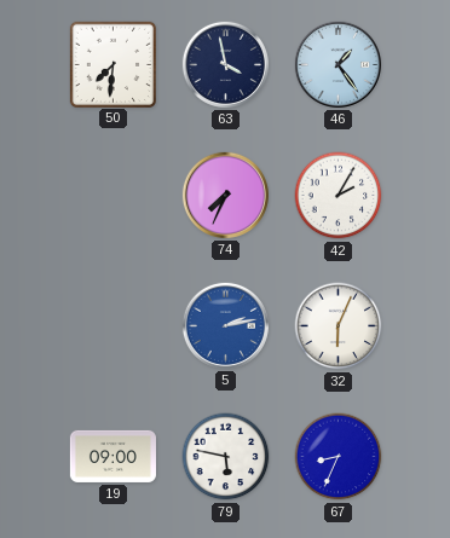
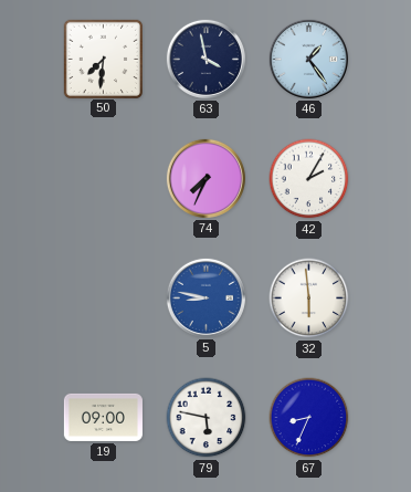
5: 2:13 -> 8:47
32: 6:04 -> 5:59
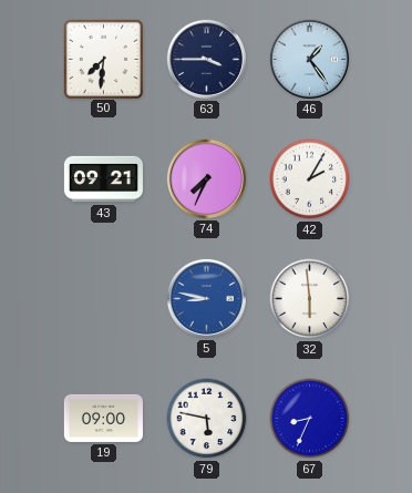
63: 3:58 -> 3:45
43: none -> 09:21
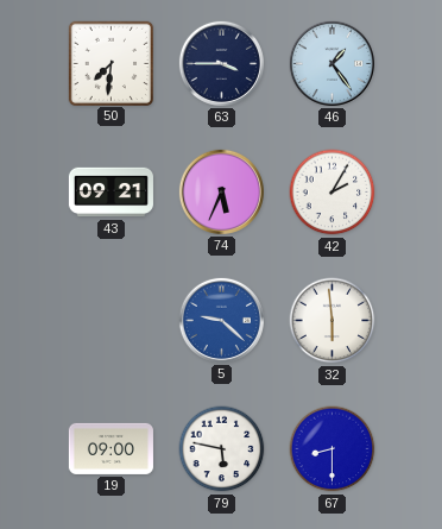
74: 7:34 -> 5:34
5: 8:47 -> 9:22
67: 8:34 -> 8:30
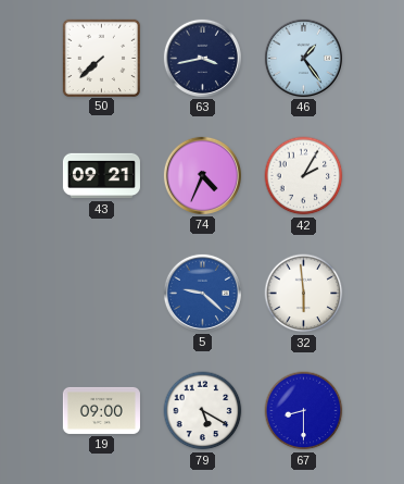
50: 7:31 -> 7:38
63: 3:45 -> 3:43
74: 5:34 -> 4:34
79: 5:47 -> 5:20
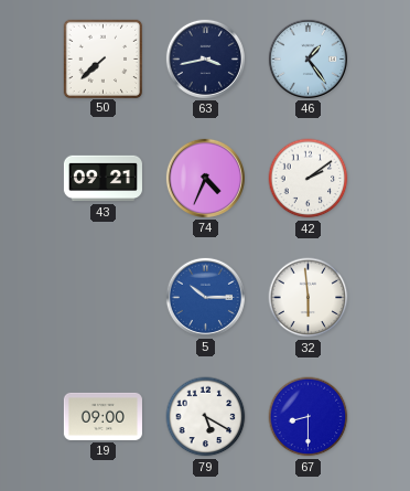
42: 2:05 -> 2:09
5: 9:22 -> 10:15
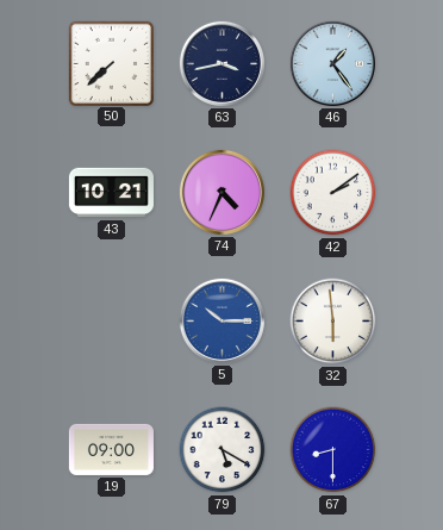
43: 09:21 -> 10:21
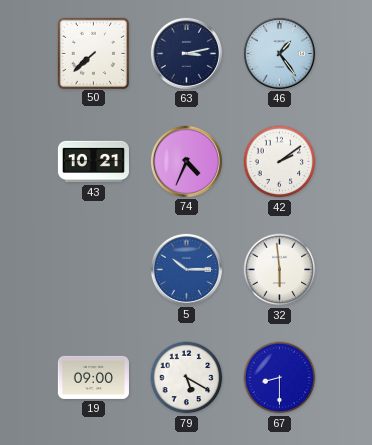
63: 3:43 -> 3:13
